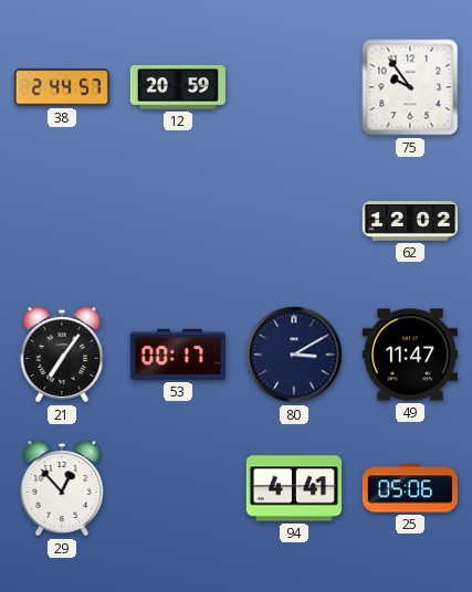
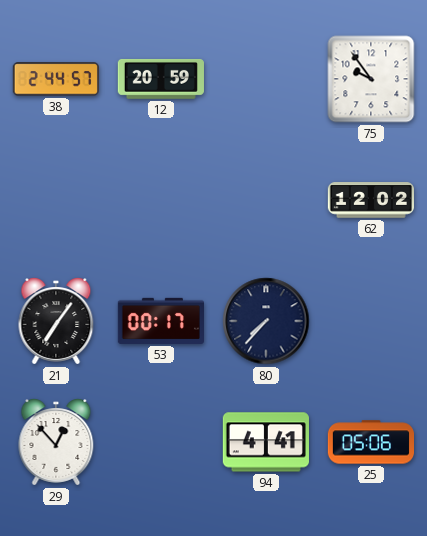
80: 3:10 -> 7:37
49: 11:47 -> none
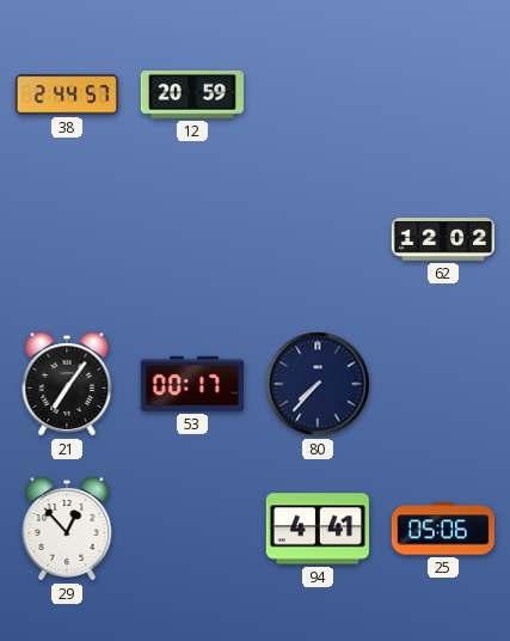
75: 9:54 -> none
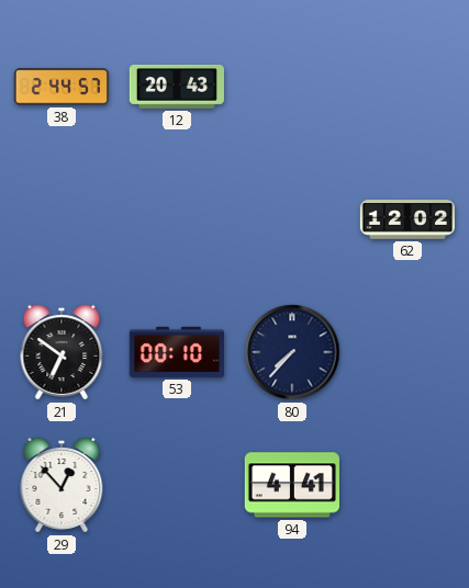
12: 20:59 -> 20:43
21: 7:06 -> 6:51
53: 00:17 -> 00:10
25: 05:06 -> none
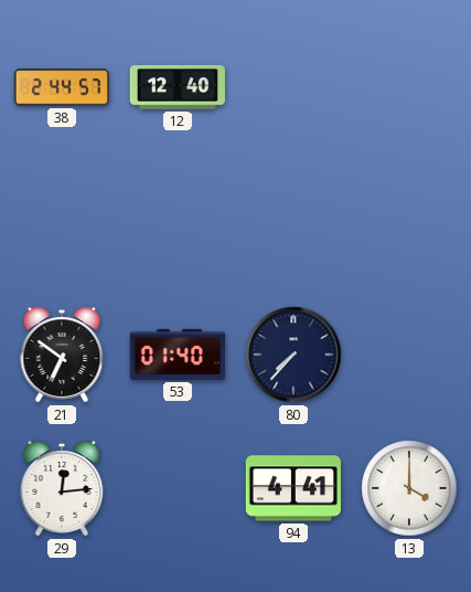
12: 20:43 -> 12:40
62: 12:02 -> none
53: 00:10 -> 01:40
29: 12:53 -> 12:14
13: none -> 4:00
